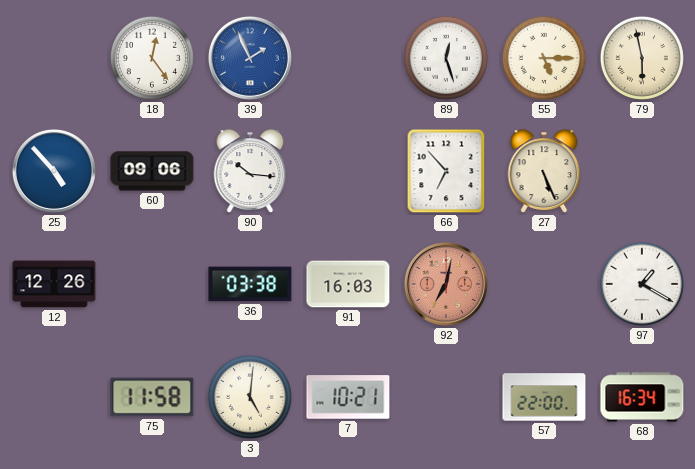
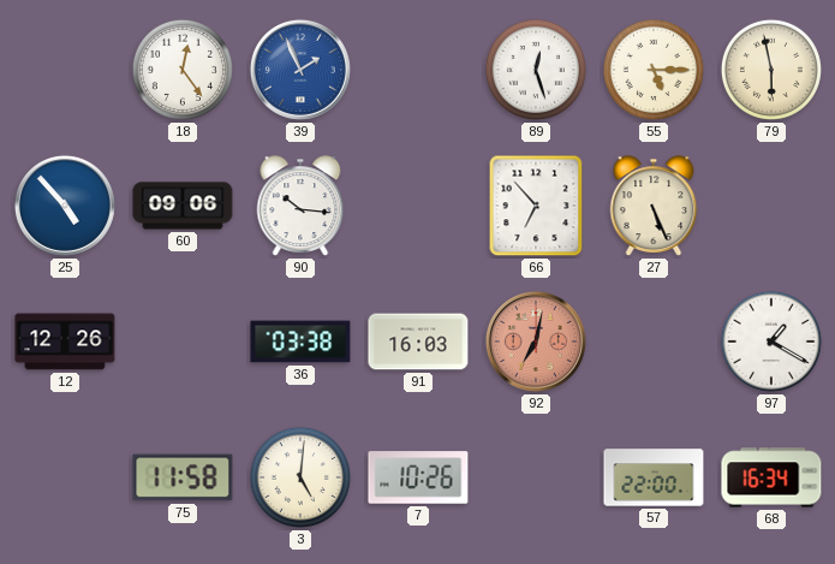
7: 10:21 -> 10:26
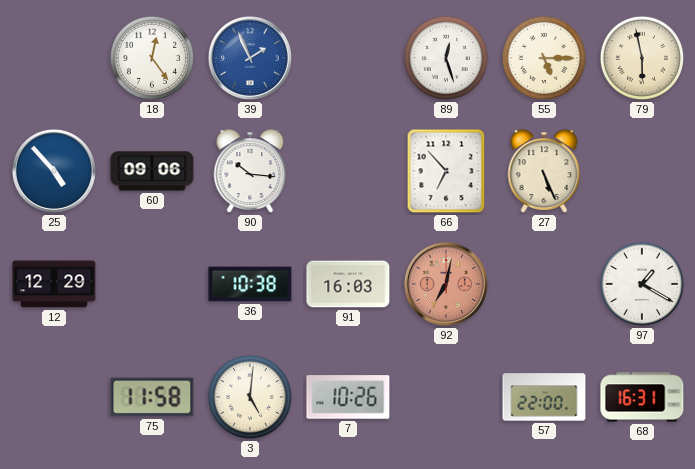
12: 12:26 -> 12:29
36: 03:38 -> 10:38
68: 16:34 -> 16:31
